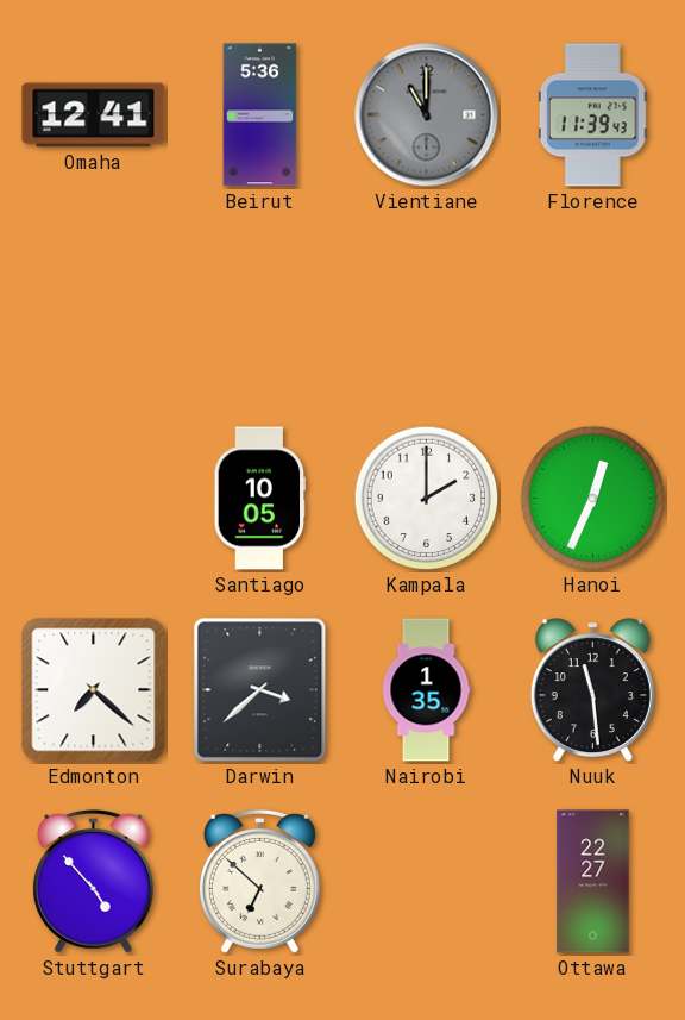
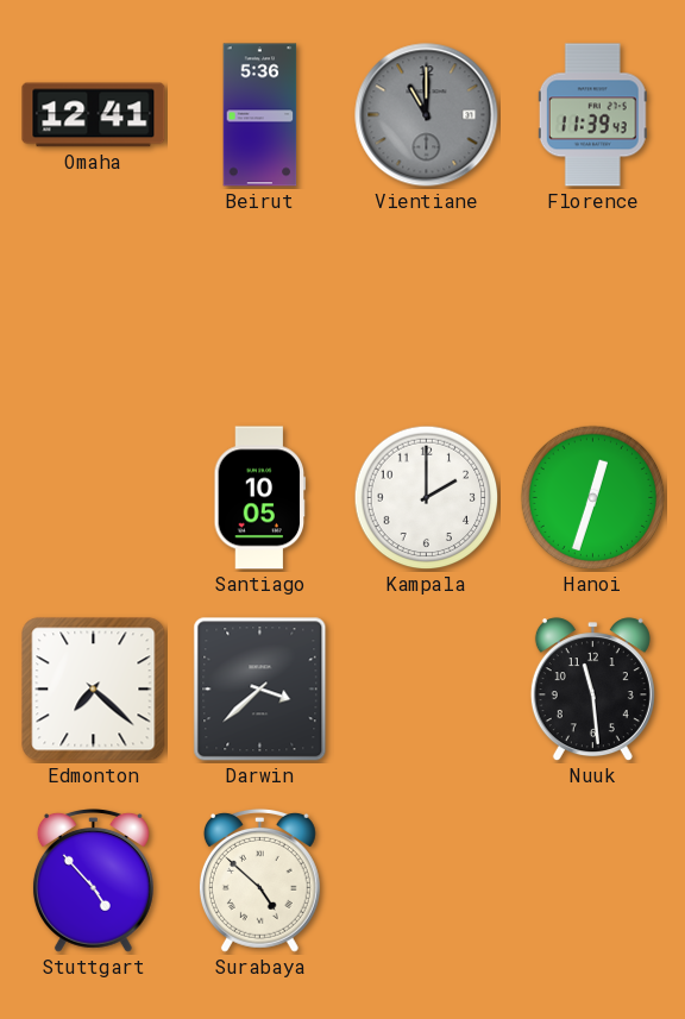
Hanoi: 12:34 -> 12:33
Nairobi: 1:35 -> none
Surabaya: 6:52 -> 4:52
Ottawa: 22:27 -> none
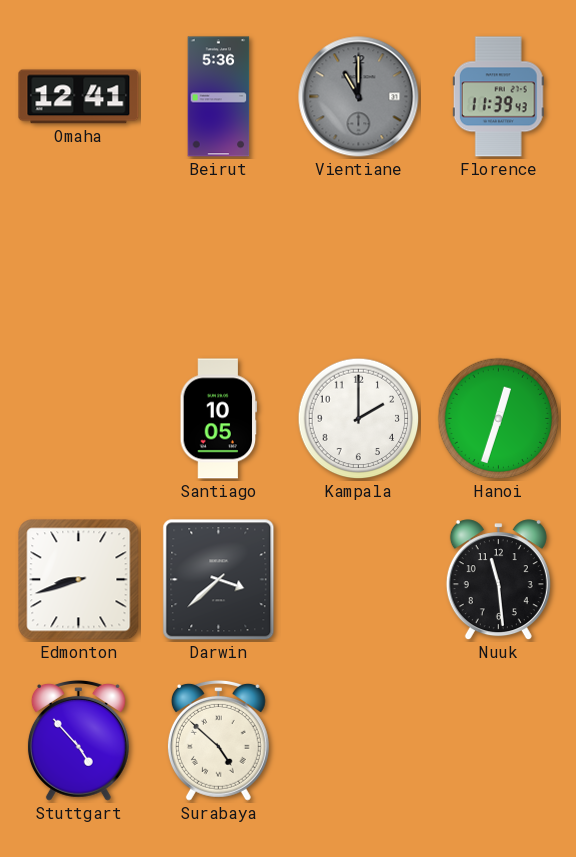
Edmonton: 7:22 -> 8:42
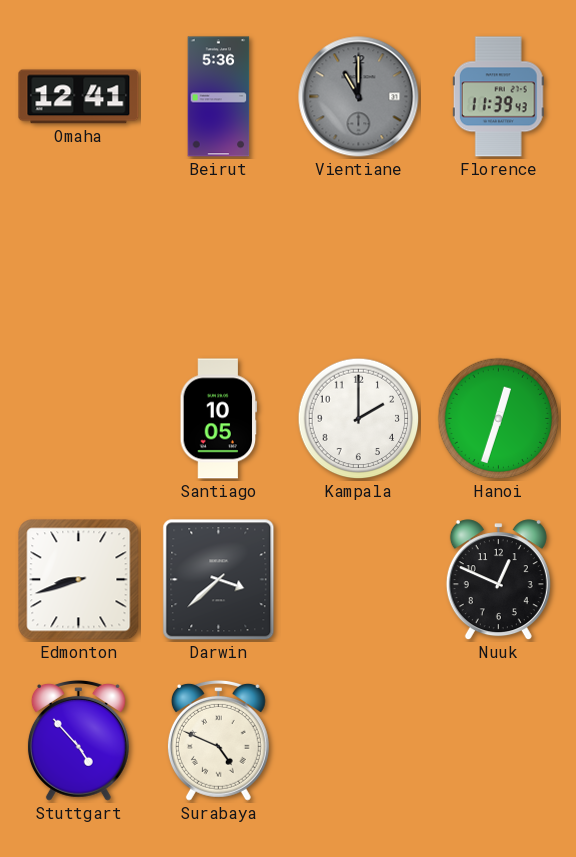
Nuuk: 11:29 -> 12:49
Surabaya: 4:52 -> 4:49
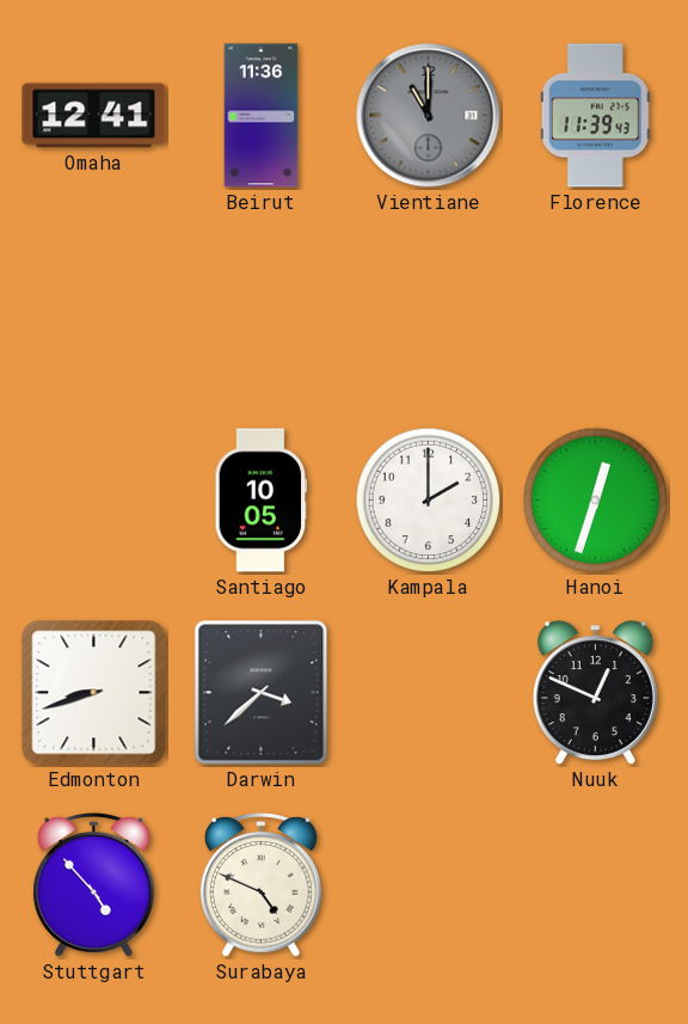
Beirut: 5:36 -> 11:36
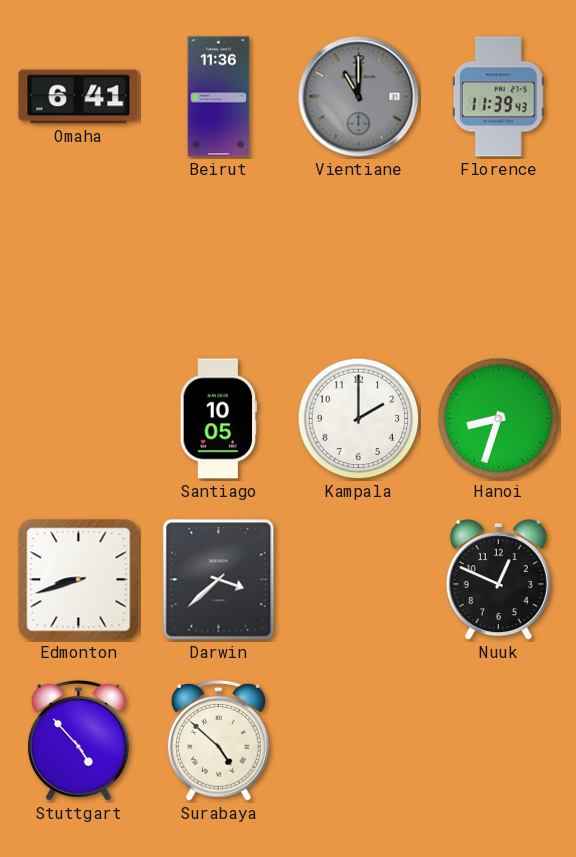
Omaha: 12:41 -> 6:41
Hanoi: 12:33 -> 8:33
Surabaya: 4:49 -> 4:52
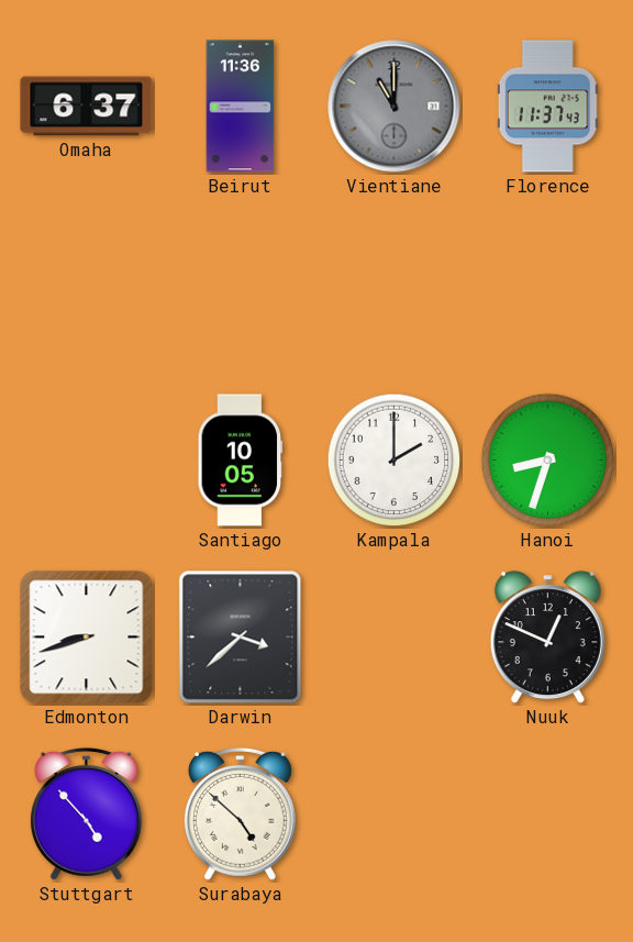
Omaha: 6:41 -> 6:37
Florence: 11:39 -> 11:37
